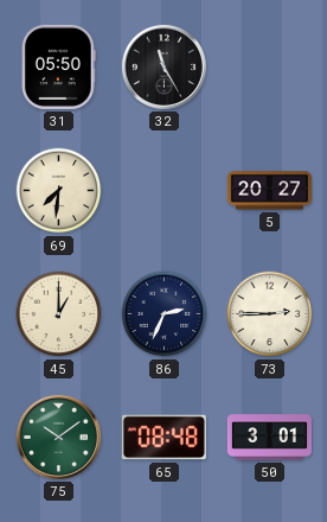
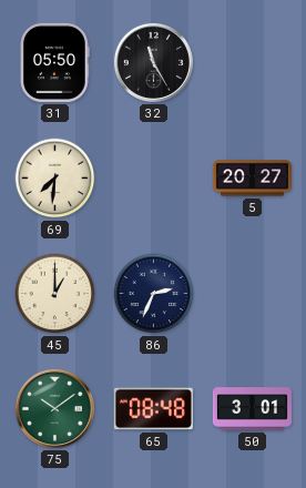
73: 2:45 -> none
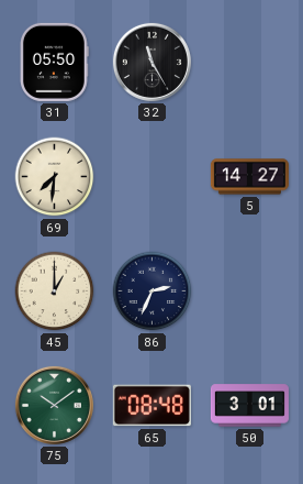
5: 20:27 -> 14:27
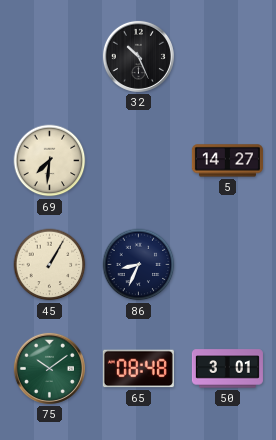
31: 05:50 -> none
32: 11:25 -> 10:26
45: 1:00 -> 1:05
86: 2:34 -> 8:34
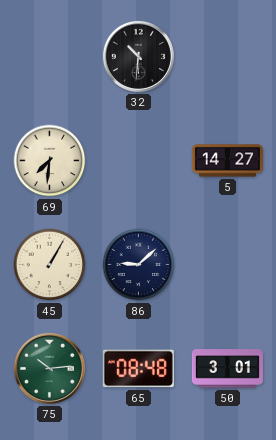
32: 10:26 -> 10:31
86: 8:34 -> 9:08
75: 10:09 -> 10:14
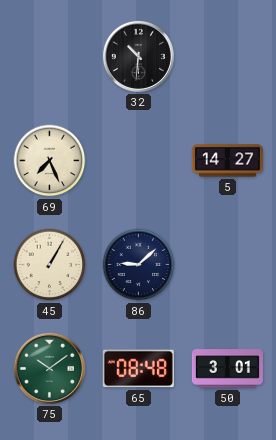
69: 7:31 -> 7:26
75: 10:14 -> 10:09
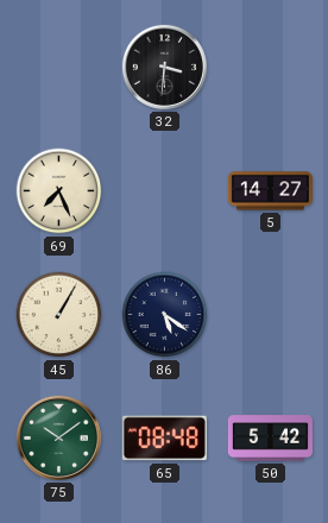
32: 10:31 -> 3:31
86: 9:08 -> 5:21
50: 3:01 -> 5:42
